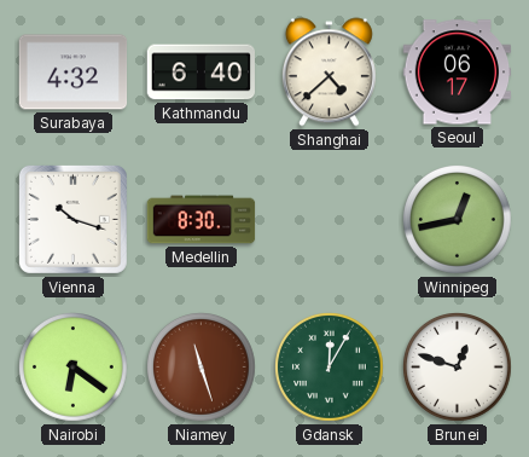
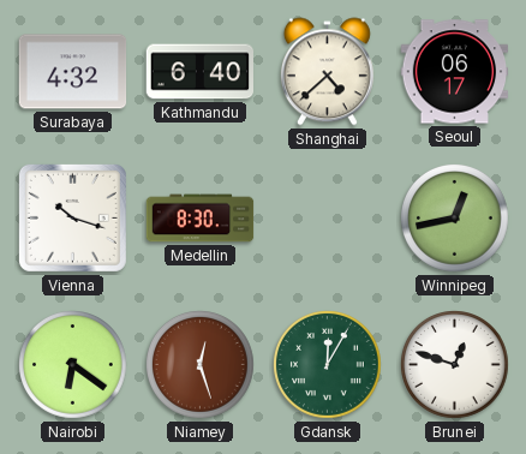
Niamey: 11:27 -> 12:27
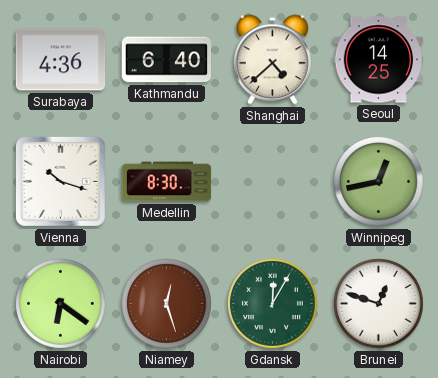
Surabaya: 4:32 -> 4:36
Seoul: 06:17 -> 14:25
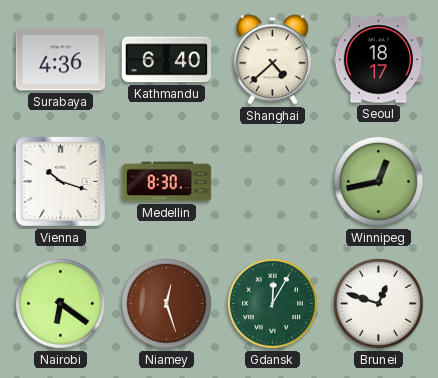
Seoul: 14:25 -> 18:17
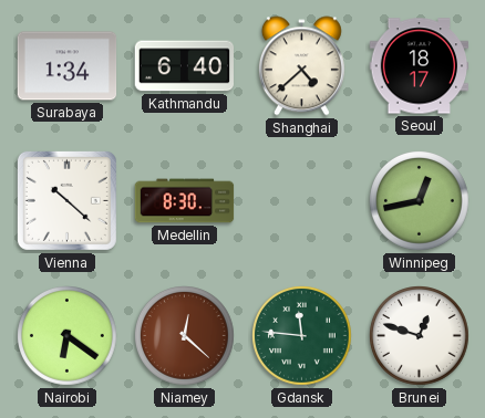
Surabaya: 4:36 -> 1:34
Vienna: 10:18 -> 10:22
Niamey: 12:27 -> 12:22
Gdansk: 12:05 -> 11:46
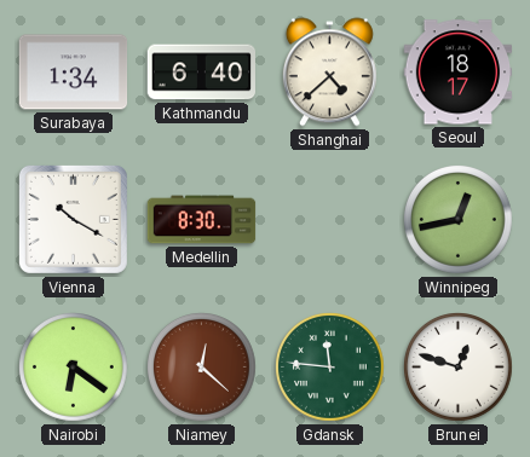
Vienna: 10:22 -> 10:20
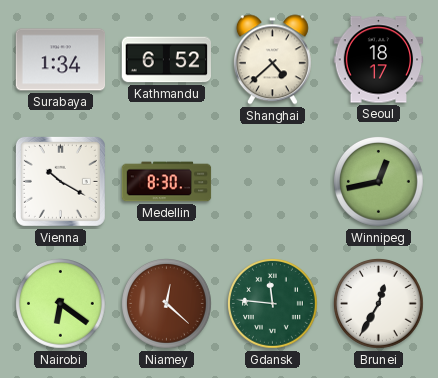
Kathmandu: 6:40 -> 6:52
Brunei: 12:48 -> 12:35
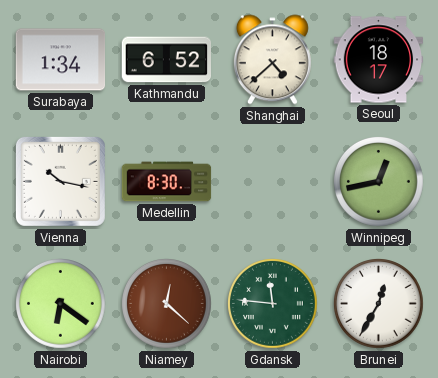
Vienna: 10:20 -> 10:17
